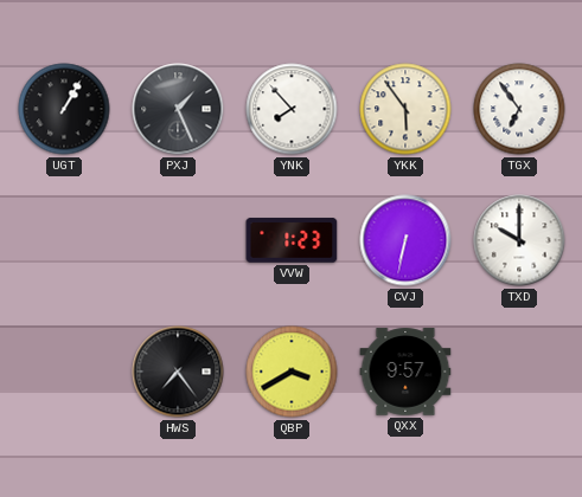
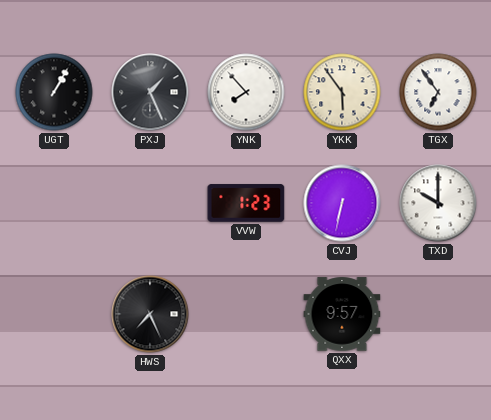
HWS: 7:24 -> 7:26
QBP: 3:40 -> none
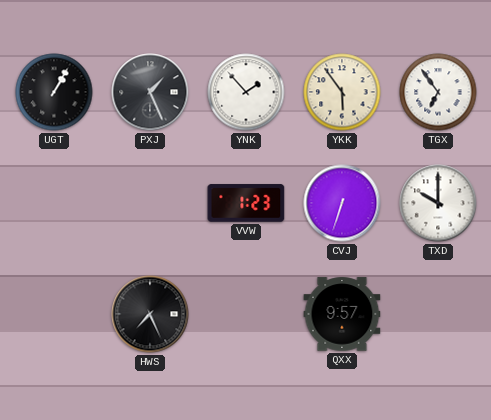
YNK: 7:53 -> 1:53
CVJ: 6:32 -> 6:33
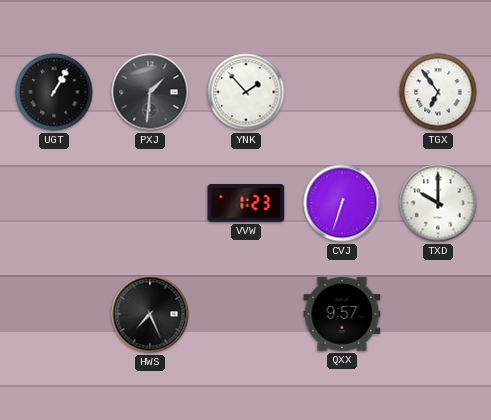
PXJ: 1:26 -> 1:31
YKK: 5:54 -> none
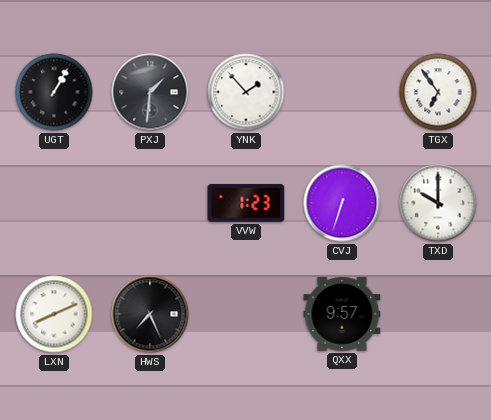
LXN: none -> 8:11
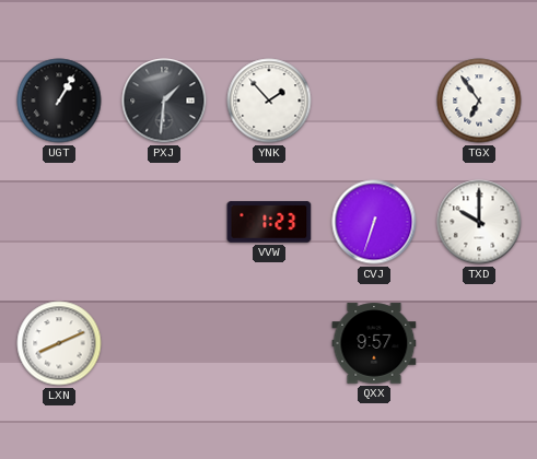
HWS: 7:26 -> none
